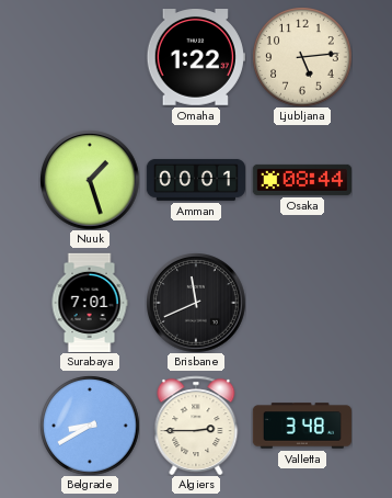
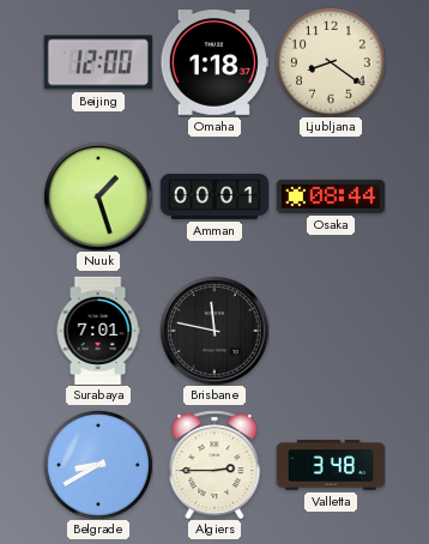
Beijing: none -> 12:00
Omaha: 1:22 -> 1:18
Ljubljana: 5:14 -> 8:21
Brisbane: 11:41 -> 11:47
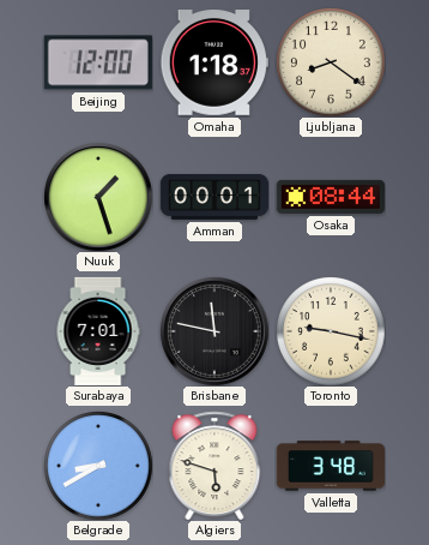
Toronto: none -> 9:17
Algiers: 2:45 -> 5:48
